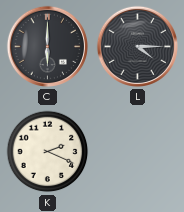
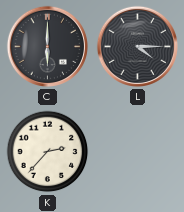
K: 2:19 -> 2:37
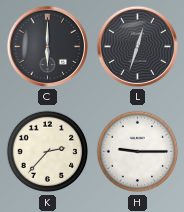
L: 4:15 -> 12:33
H: none -> 9:15
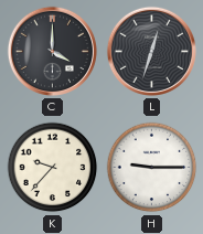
C: 6:00 -> 4:00
K: 2:37 -> 9:37
